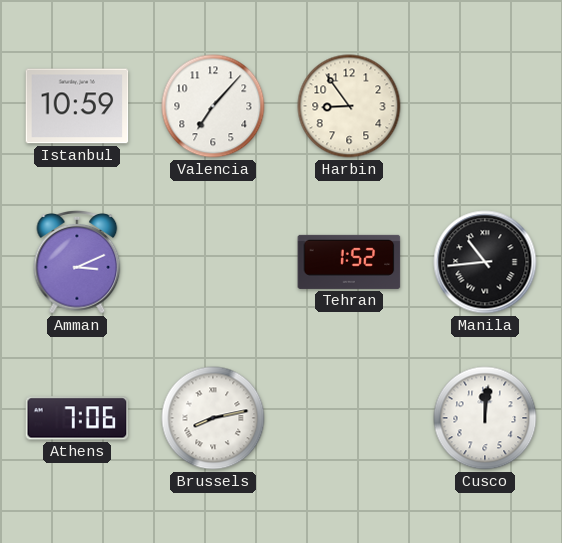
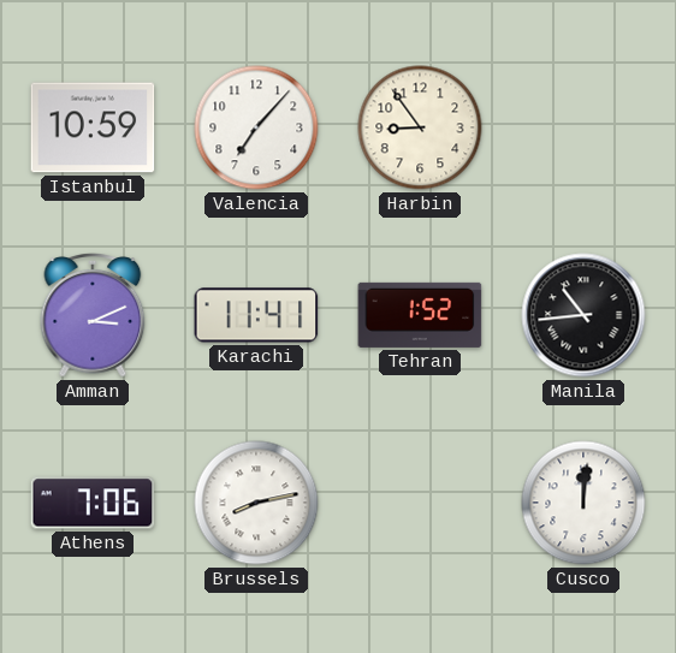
Karachi: none -> 11:41
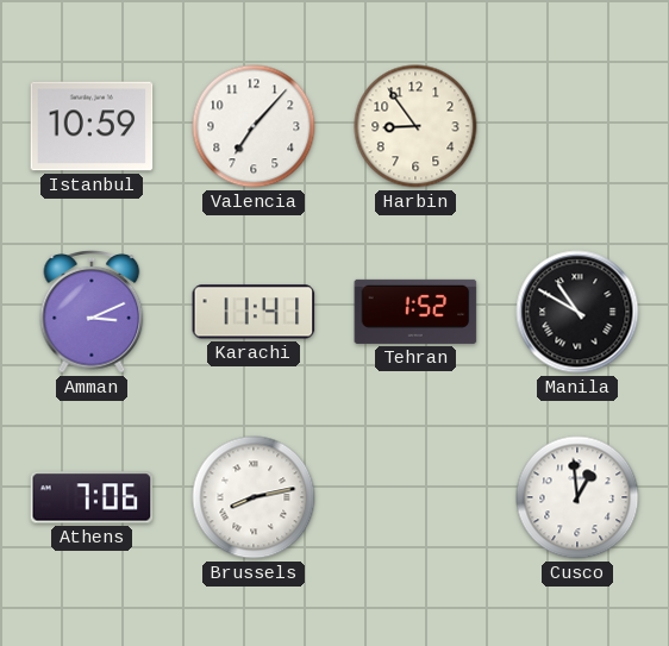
Manila: 10:44 -> 10:50
Cusco: 12:01 -> 12:59
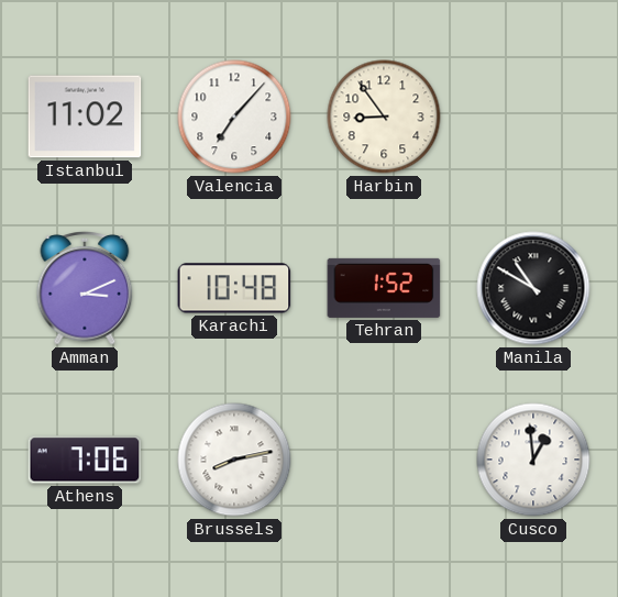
Istanbul: 10:59 -> 11:02
Karachi: 11:41 -> 10:48
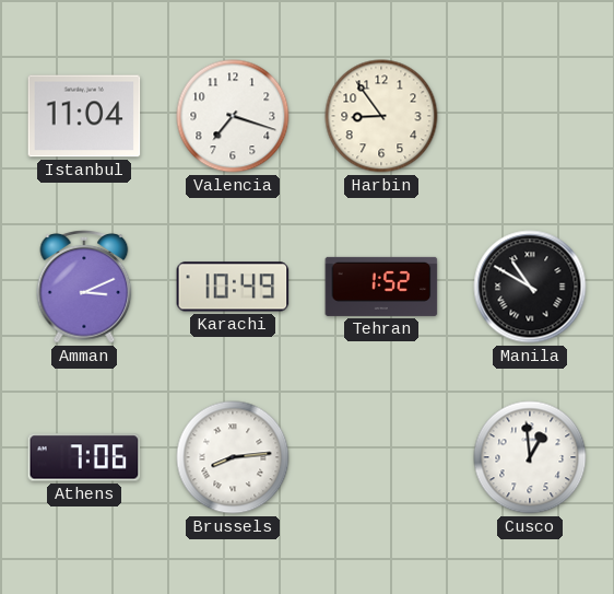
Istanbul: 11:02 -> 11:04
Valencia: 7:07 -> 7:18
Karachi: 10:48 -> 10:49
Brussels: 8:13 -> 8:14
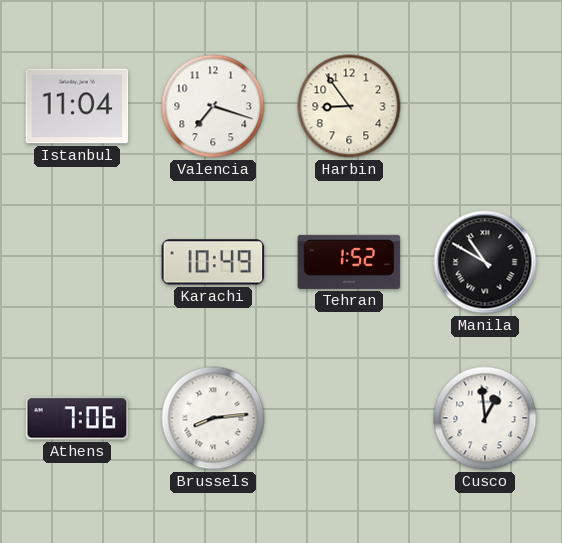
Amman: 3:11 -> none
